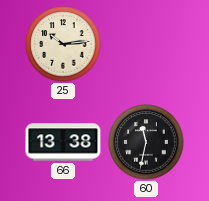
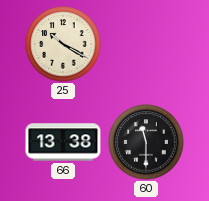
25: 10:14 -> 10:20
60: 11:32 -> 11:30
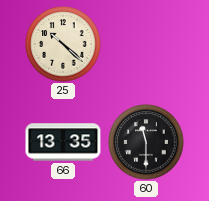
25: 10:20 -> 10:22
66: 13:38 -> 13:35
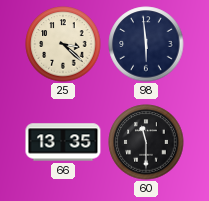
25: 10:22 -> 3:22
98: none -> 5:59
